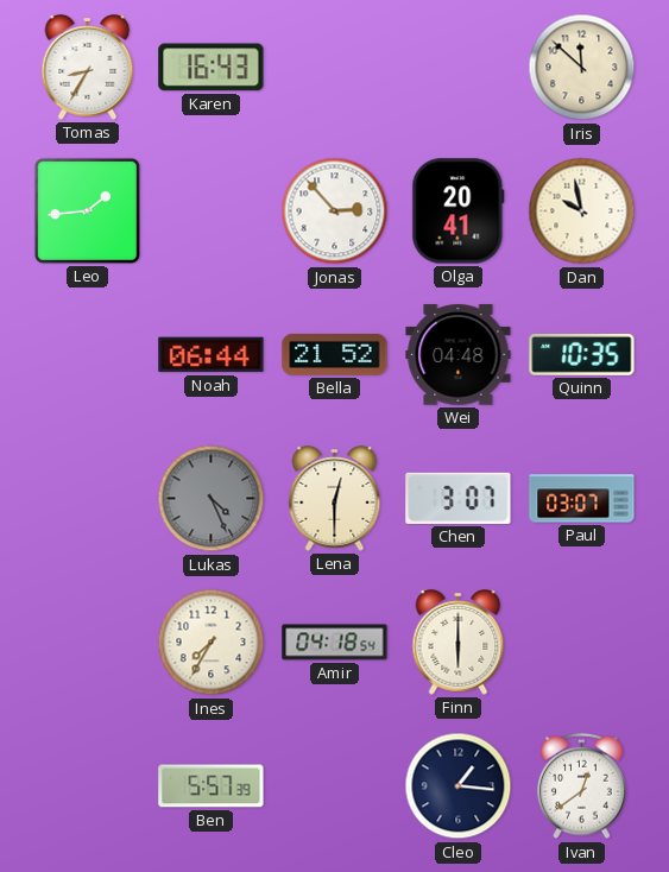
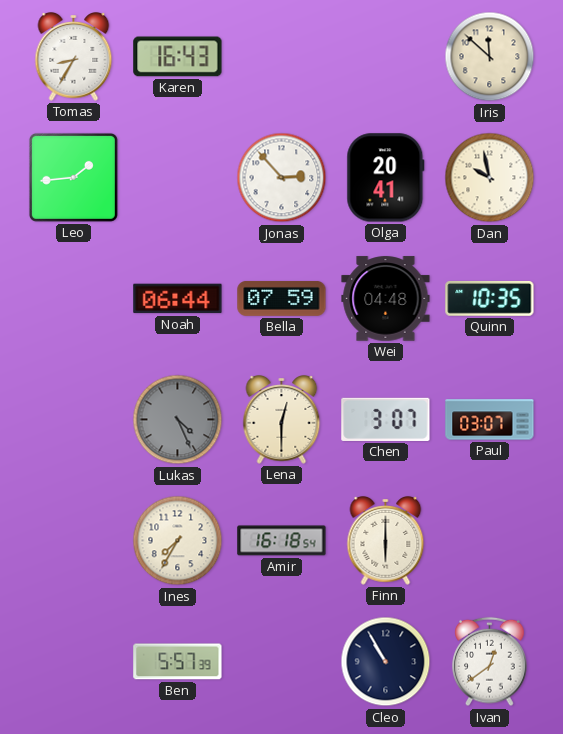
Bella: 21:52 -> 07:59
Amir: 04:18 -> 16:18
Cleo: 1:16 -> 10:55
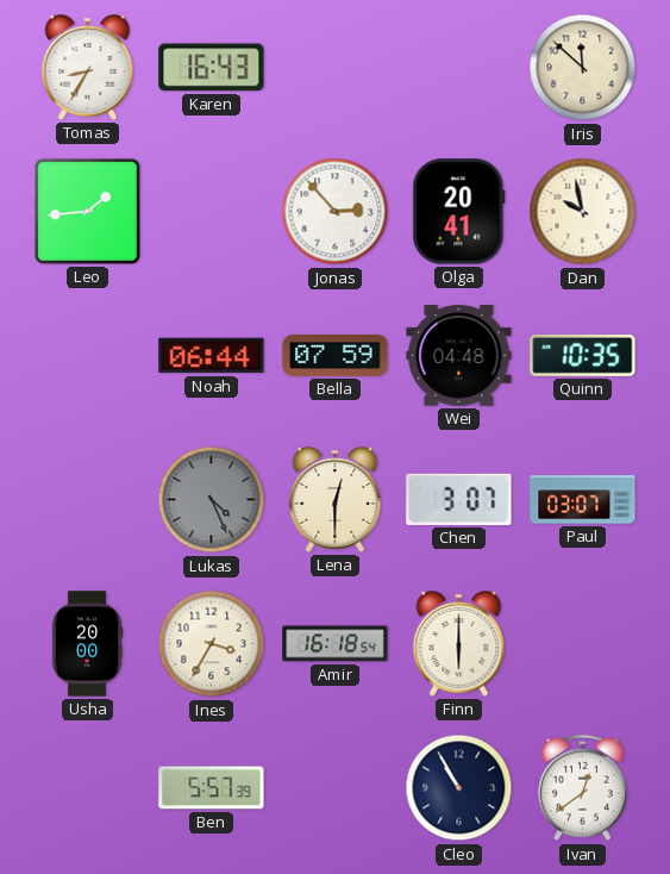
Usha: none -> 20:00
Ines: 7:35 -> 3:35
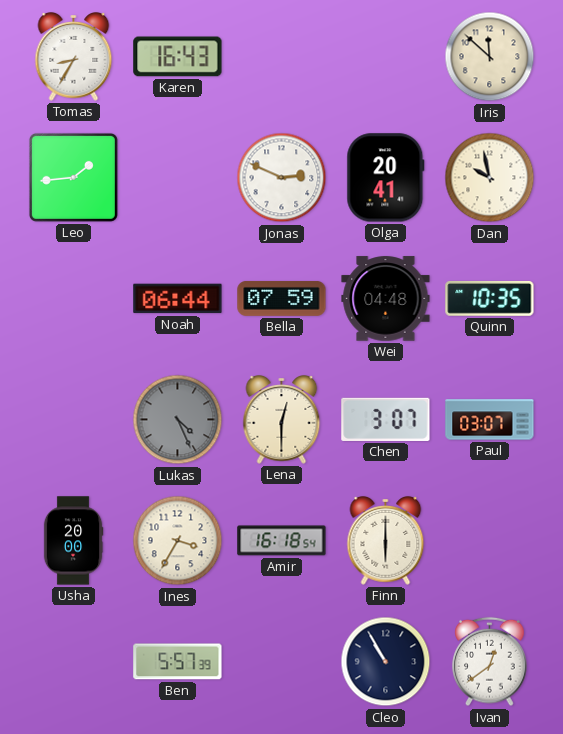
Jonas: 2:53 -> 2:49
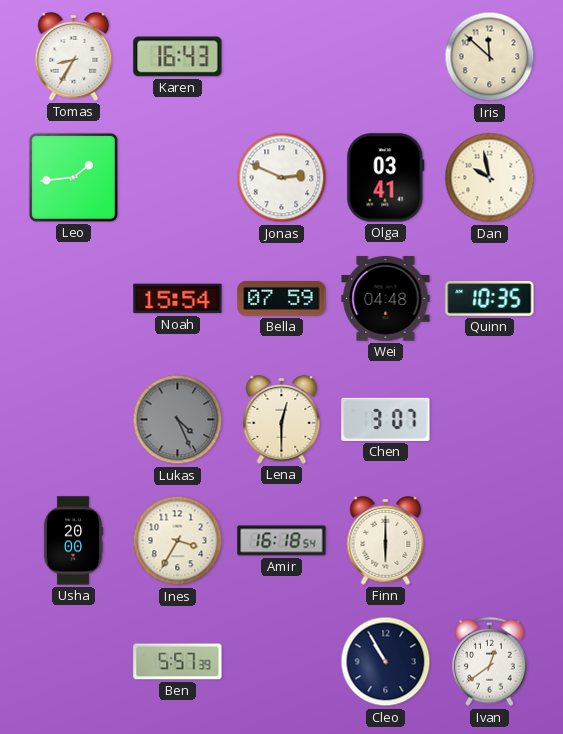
Olga: 20:41 -> 03:41
Noah: 06:44 -> 15:54
Paul: 03:07 -> none
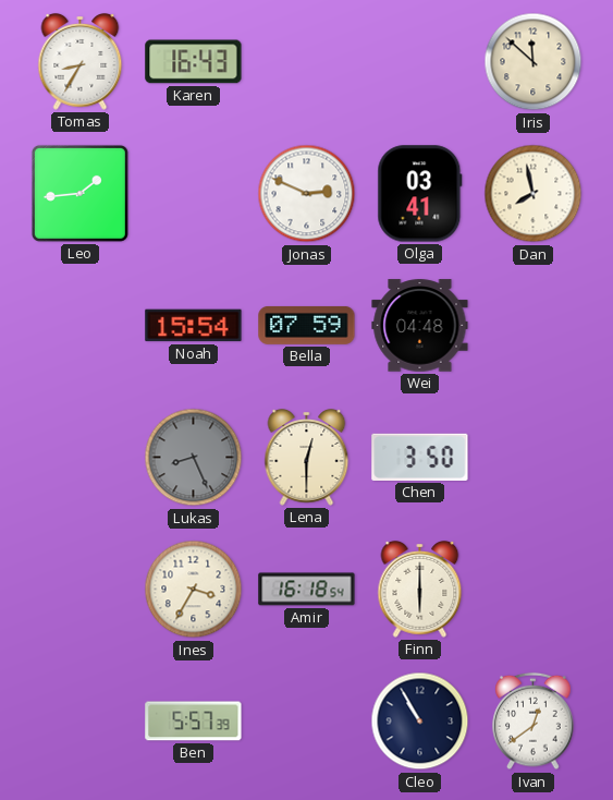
Dan: 9:58 -> 7:58
Quinn: 10:35 -> none
Lukas: 4:26 -> 8:26
Chen: 3:07 -> 3:50
Usha: 20:00 -> none
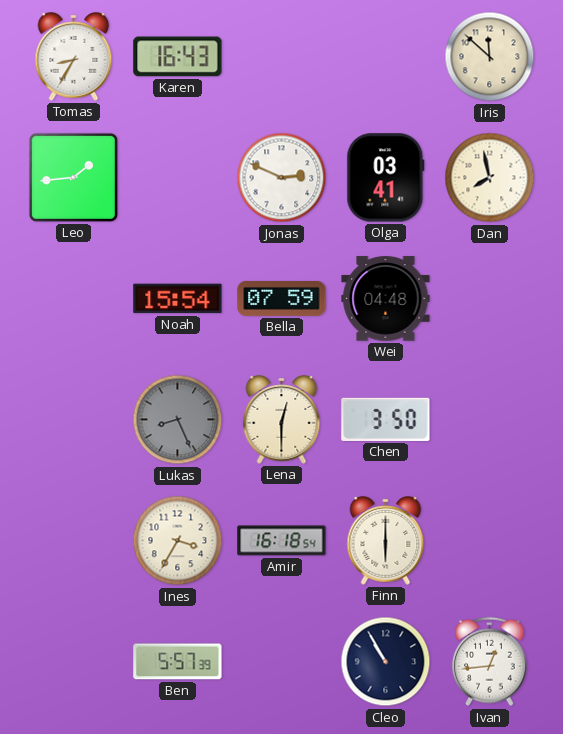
Ivan: 12:39 -> 12:44
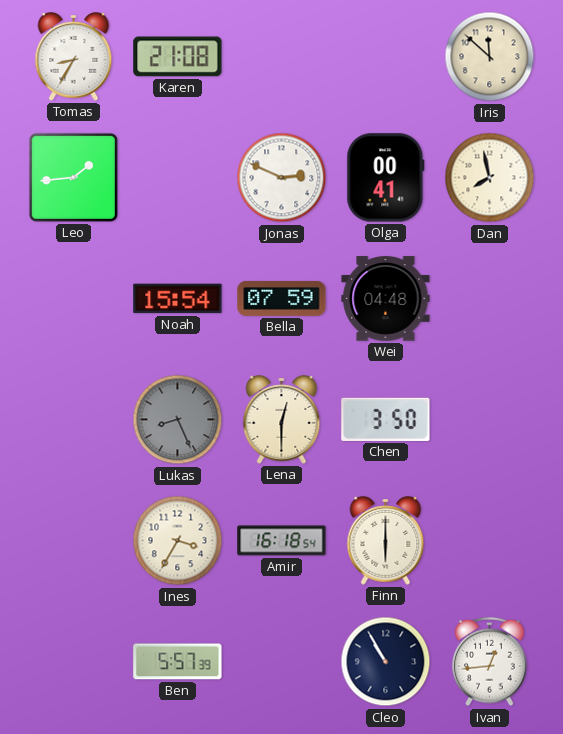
Karen: 16:43 -> 21:08
Olga: 03:41 -> 00:41
